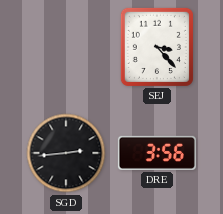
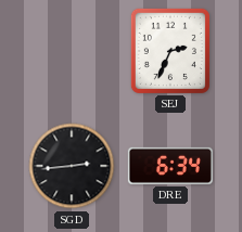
SEJ: 3:23 -> 2:34
DRE: 3:56 -> 6:34
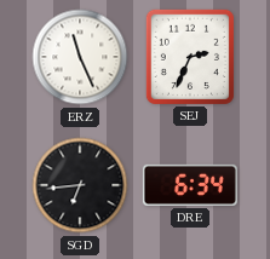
ERZ: none -> 11:26
SGD: 2:44 -> 6:44
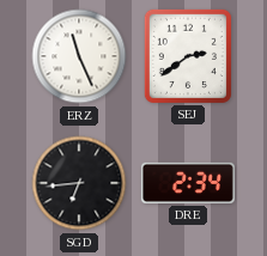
SEJ: 2:34 -> 2:39
DRE: 6:34 -> 2:34
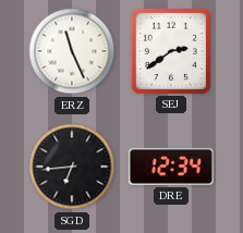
DRE: 2:34 -> 12:34
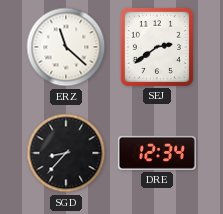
ERZ: 11:26 -> 11:22
SGD: 6:44 -> 8:37
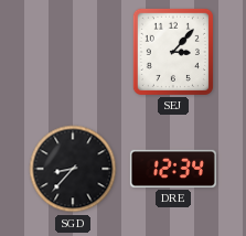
ERZ: 11:22 -> none
SEJ: 2:39 -> 3:07
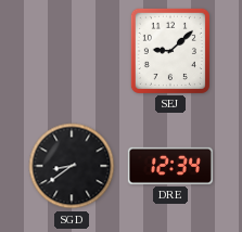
SEJ: 3:07 -> 9:08
SGD: 8:37 -> 8:39
